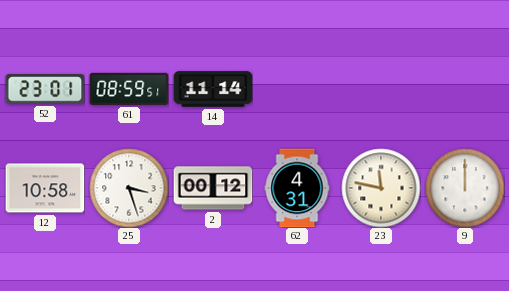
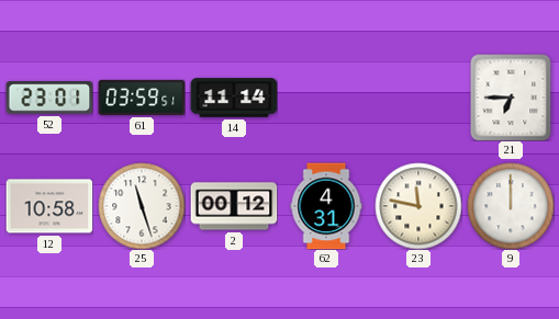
61: 08:59 -> 03:59
21: none -> 6:45
25: 3:27 -> 11:27
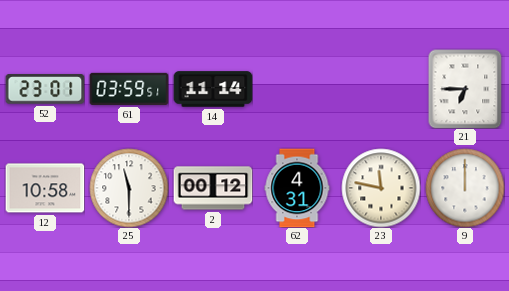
25: 11:27 -> 11:30
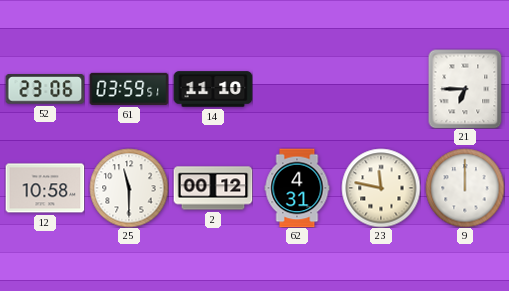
52: 23:01 -> 23:06
14: 11:14 -> 11:10
